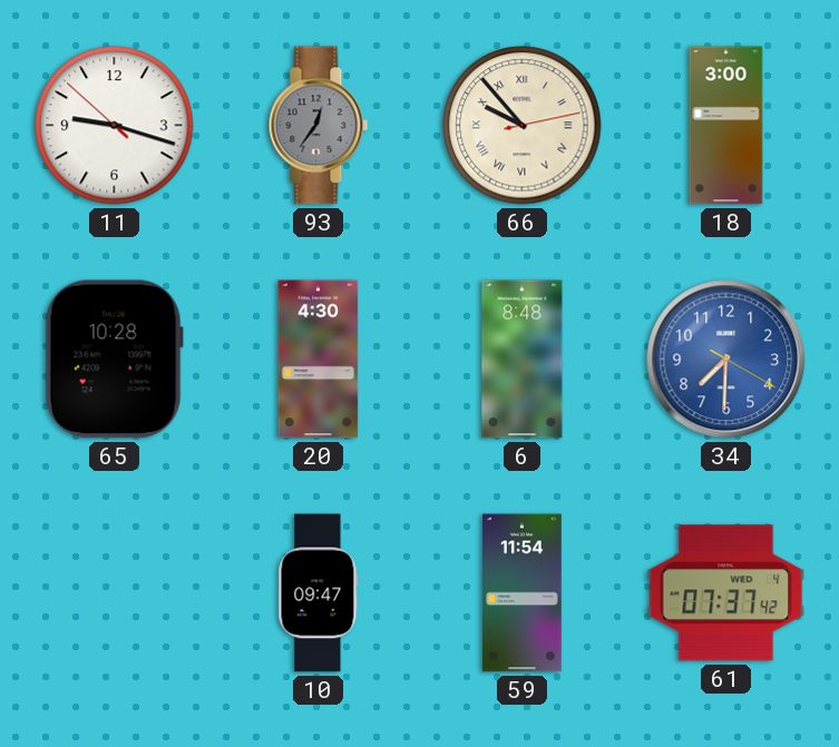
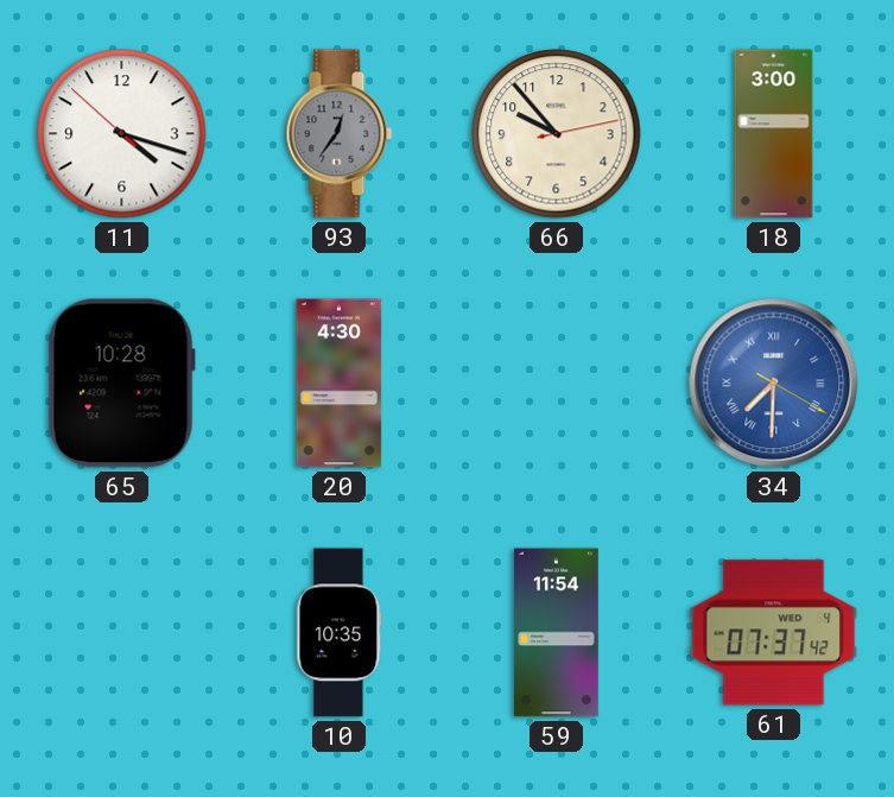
11: 9:17 -> 4:17
66 numerals: Roman -> Arabic
6: 8:48 -> none
34 numerals: Arabic -> Roman
10: 09:47 -> 10:35
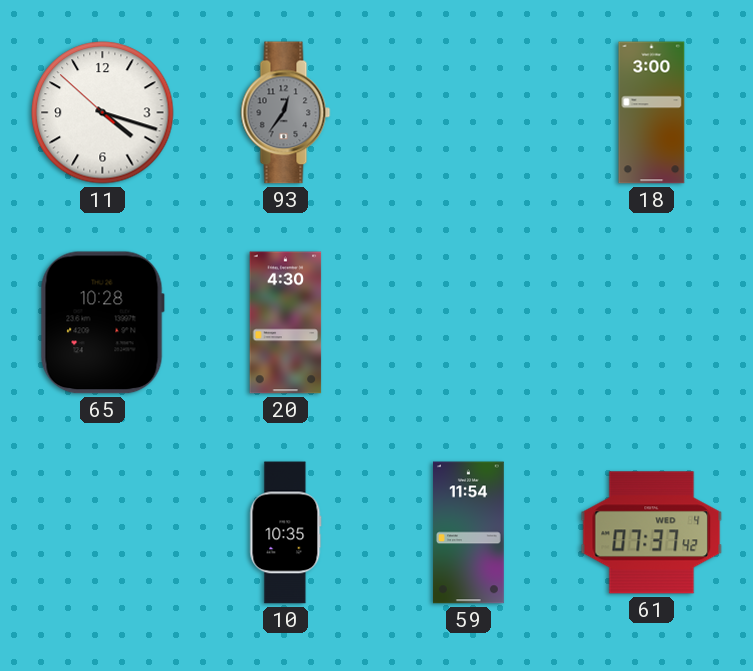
66: 9:53 -> none
34: 7:30 -> none
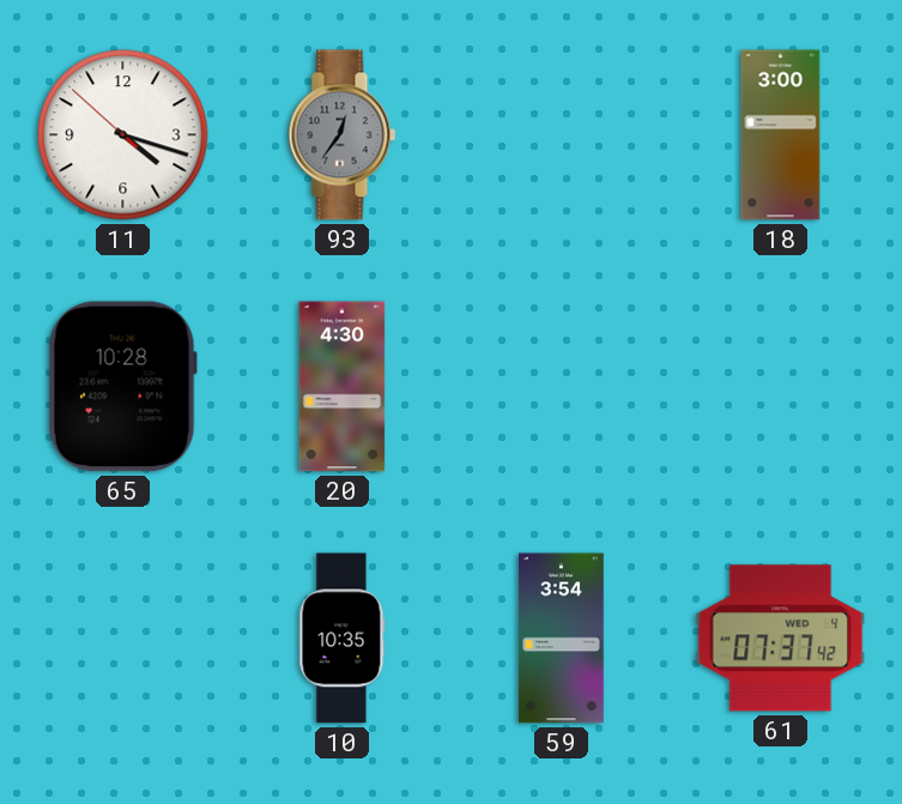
59: 11:54 -> 3:54
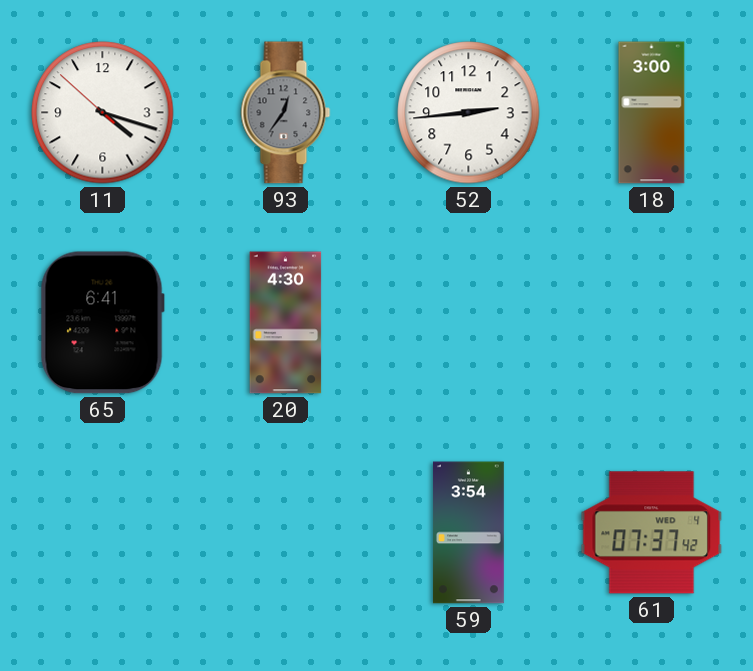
52: none -> 2:44
65: 10:28 -> 6:41
10: 10:35 -> none
